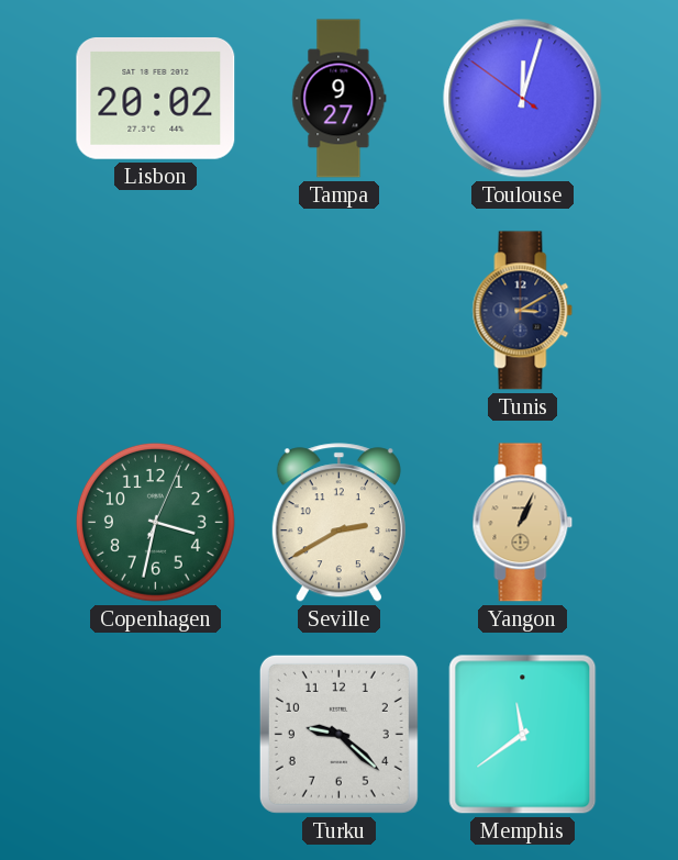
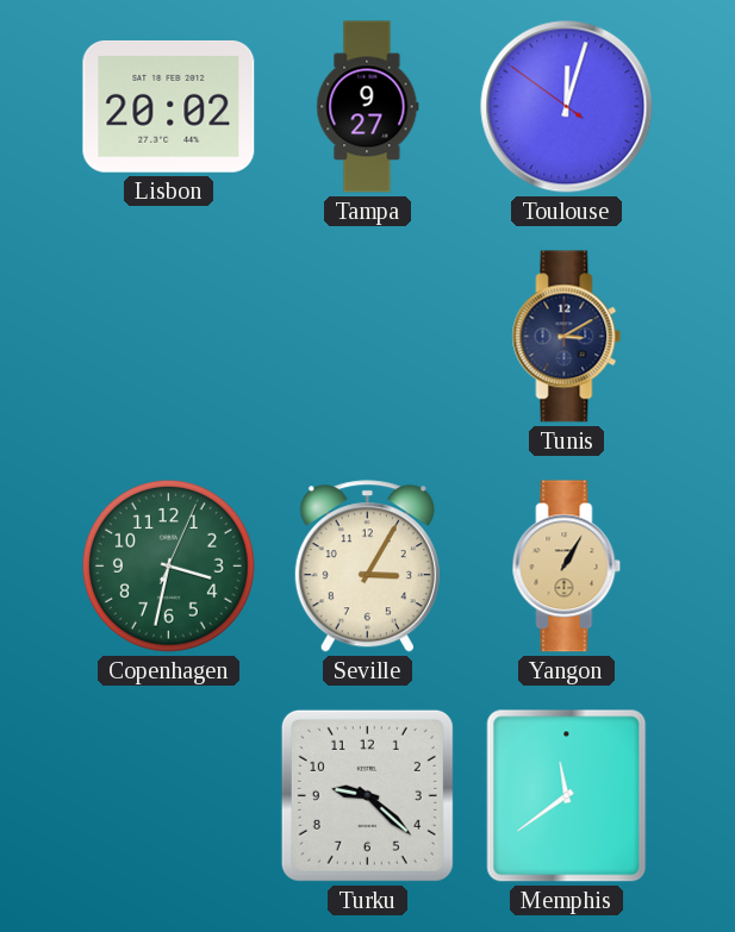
Seville: 2:40 -> 3:05
Yangon: 1:04 -> 1:05
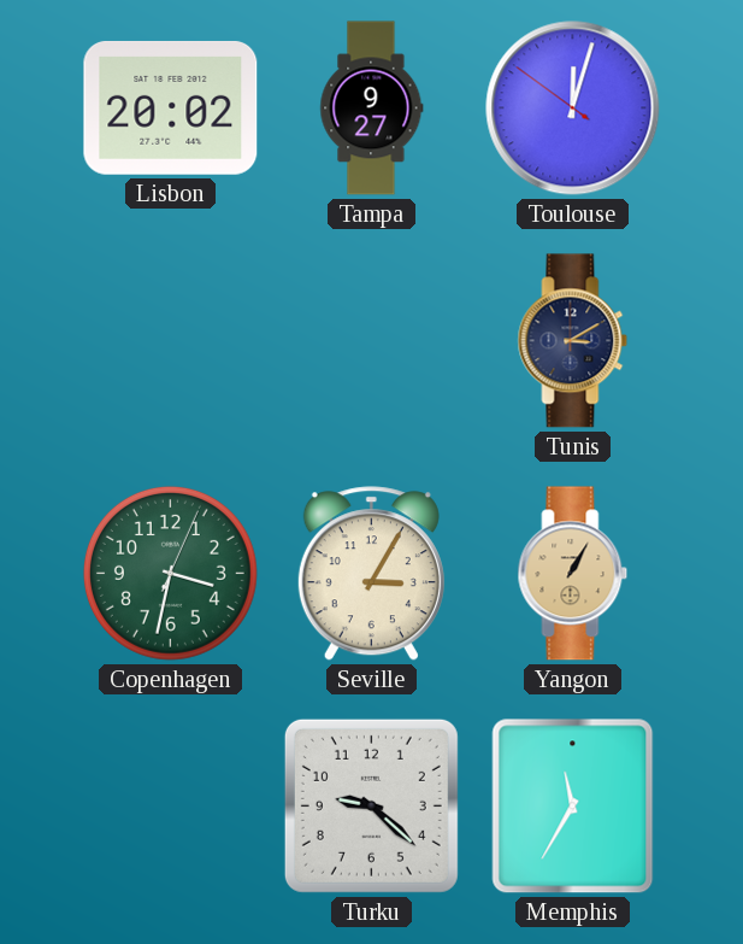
Memphis: 11:39 -> 11:35
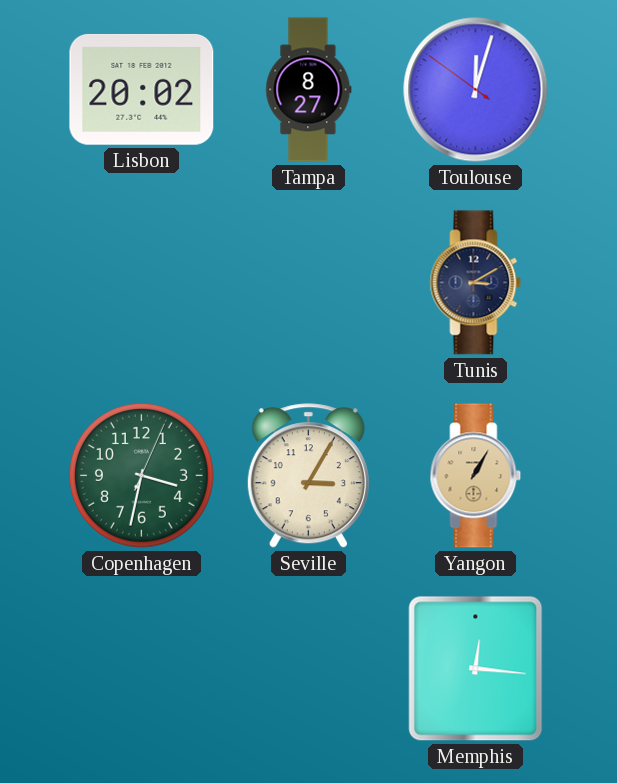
Tampa: 9:27 -> 8:27
Turku: 9:22 -> none
Memphis: 11:35 -> 12:16
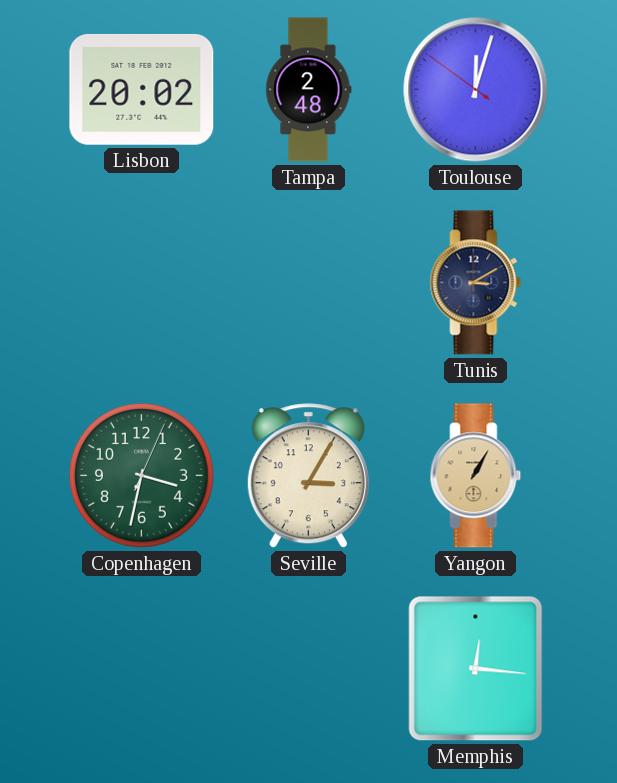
Tampa: 8:27 -> 2:48
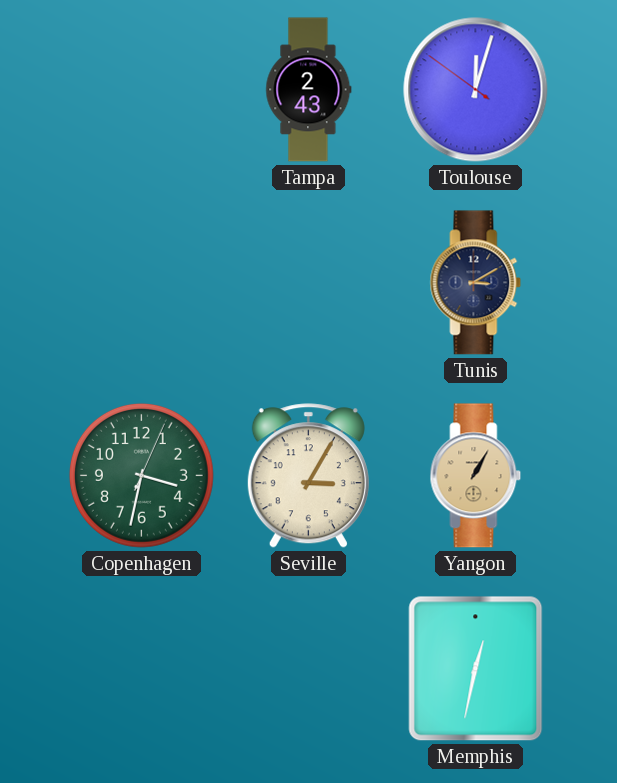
Lisbon: 20:02 -> none
Tampa: 2:48 -> 2:43
Memphis: 12:16 -> 12:32
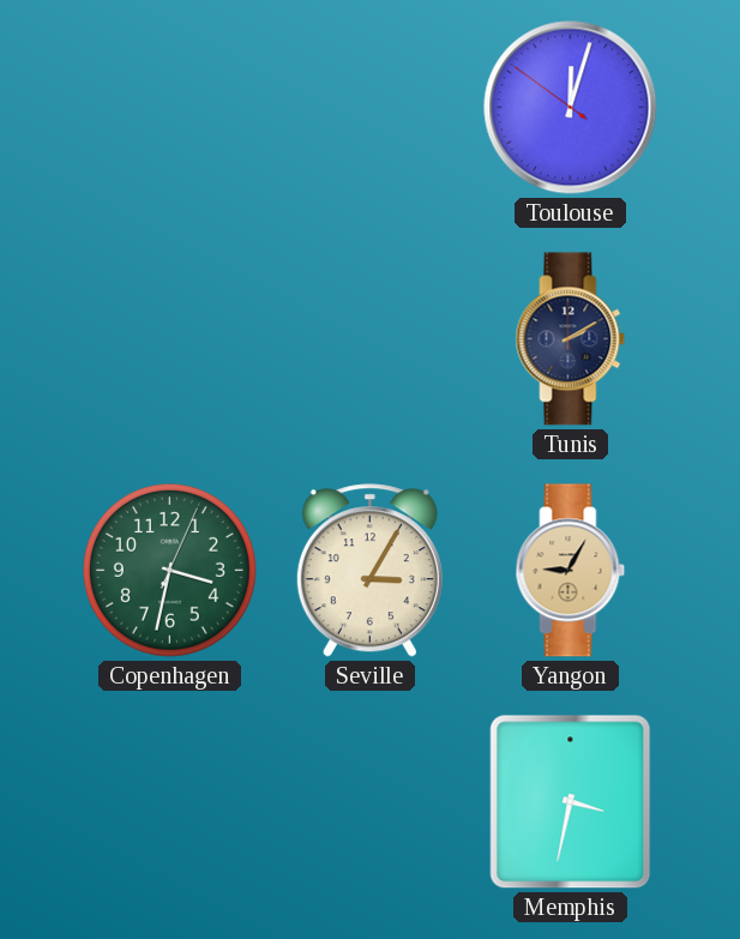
Tampa: 2:43 -> none
Tunis: 3:10 -> 2:10
Yangon: 1:05 -> 9:05
Memphis: 12:32 -> 3:32
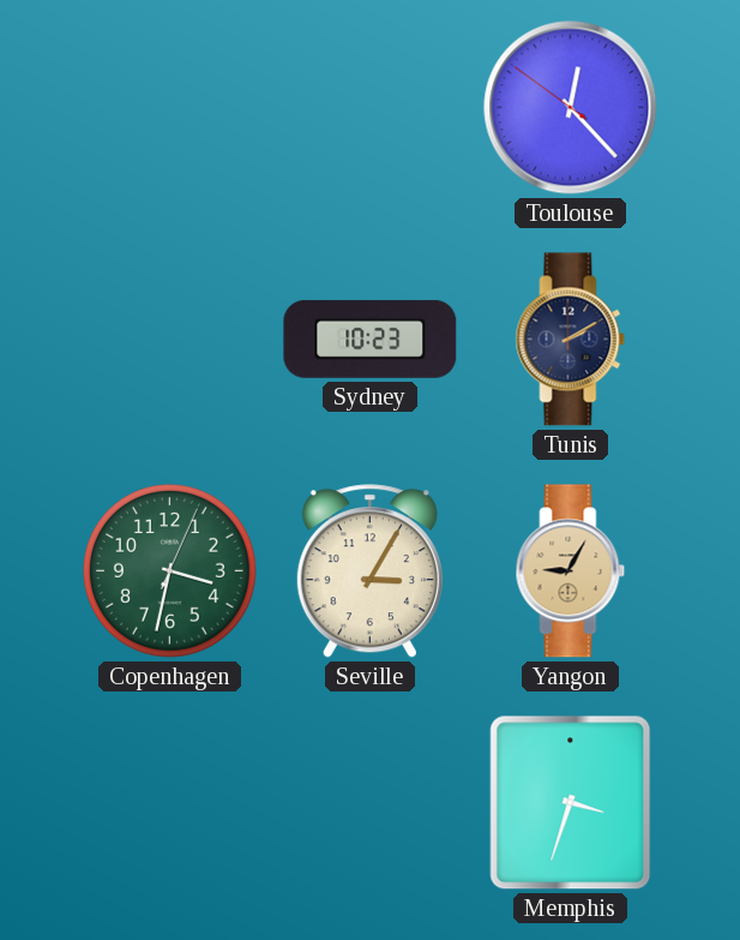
Toulouse: 12:02 -> 12:22
Sydney: none -> 10:23
Memphis: 3:32 -> 3:33
